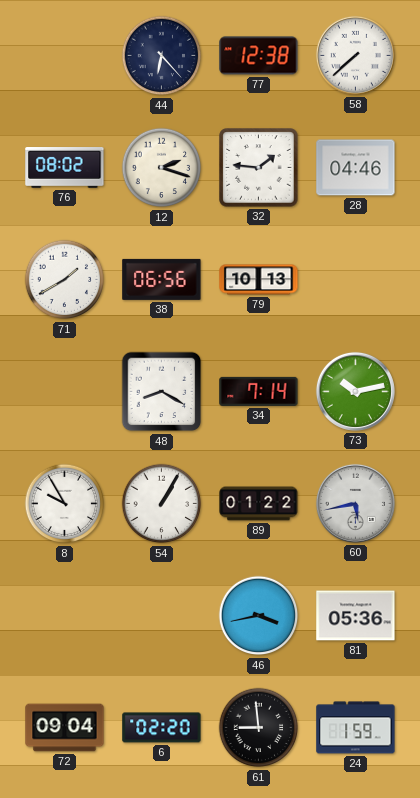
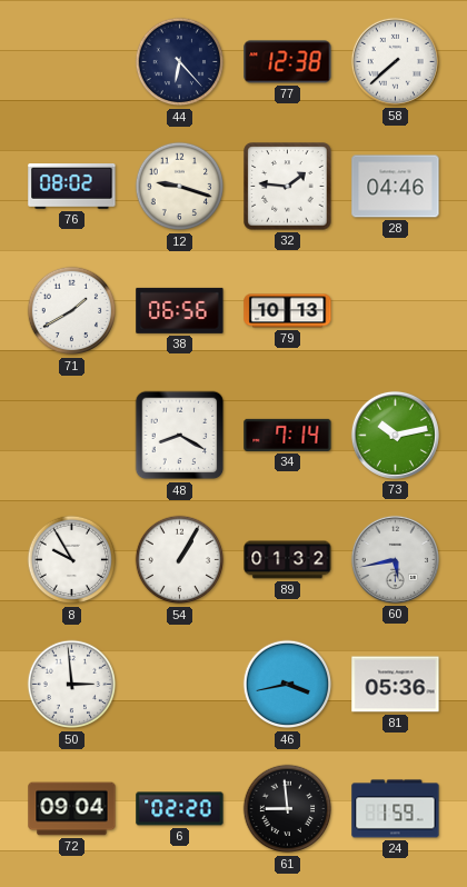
12: 2:18 -> 9:18
89: 01:22 -> 01:32
50: none -> 2:59
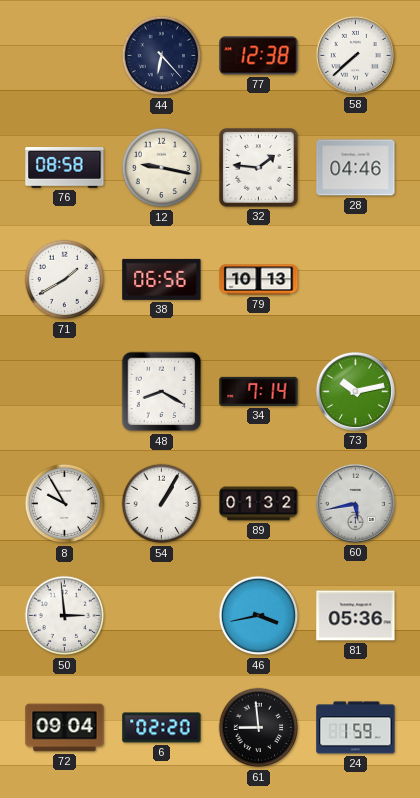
76: 08:02 -> 08:58
12: 9:18 -> 9:17
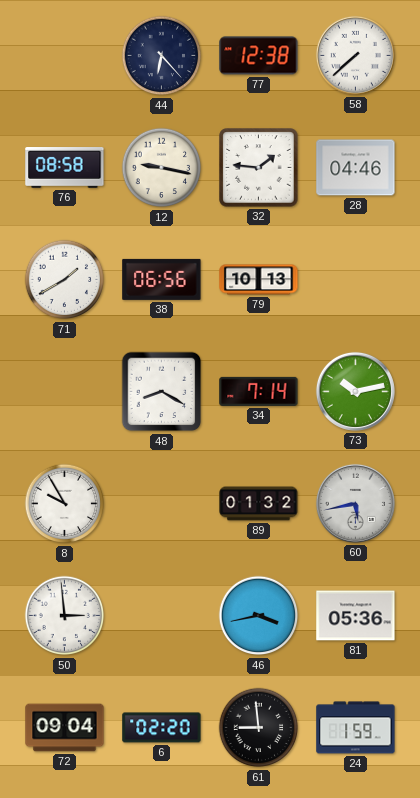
54: 1:05 -> none
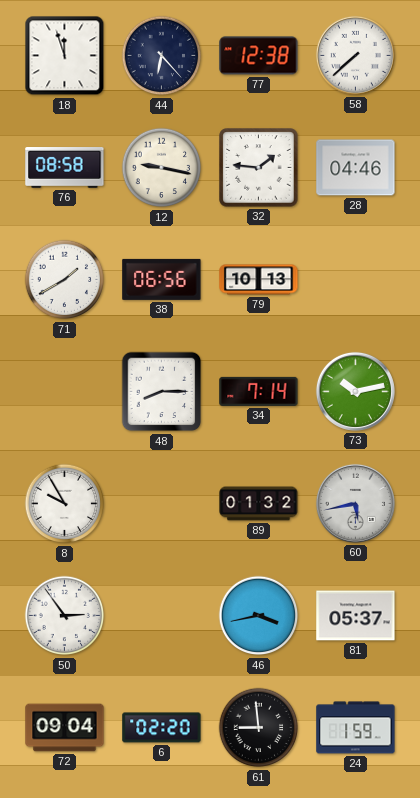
18: none -> 11:57
48: 8:20 -> 8:15
50: 2:59 -> 2:54
81: 05:36 -> 05:37
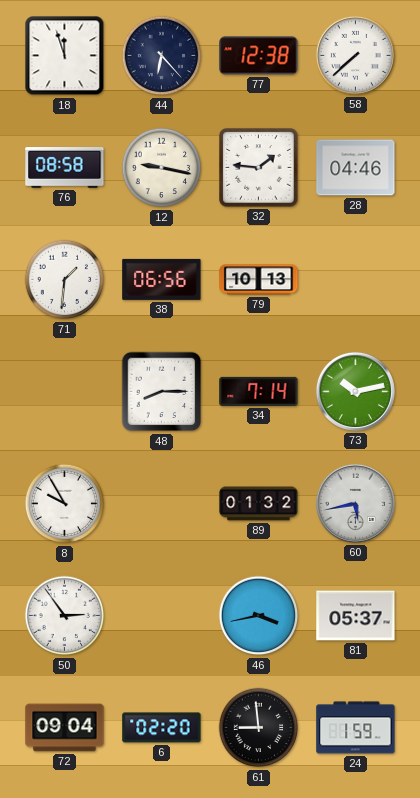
71: 1:40 -> 1:31
